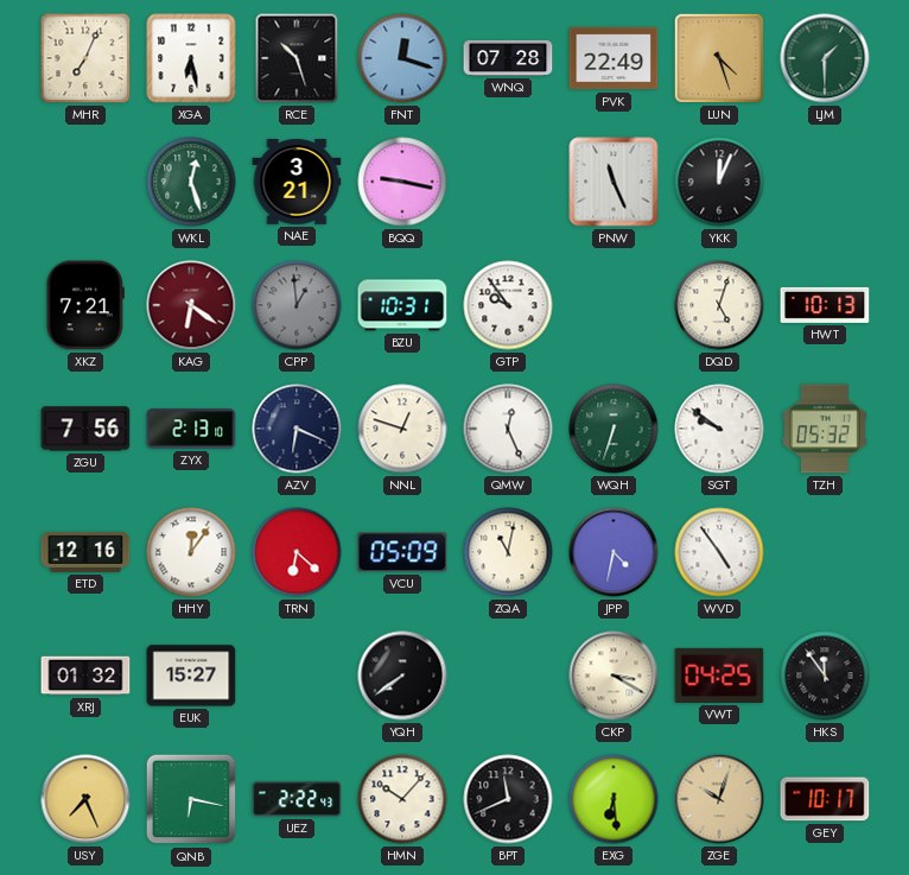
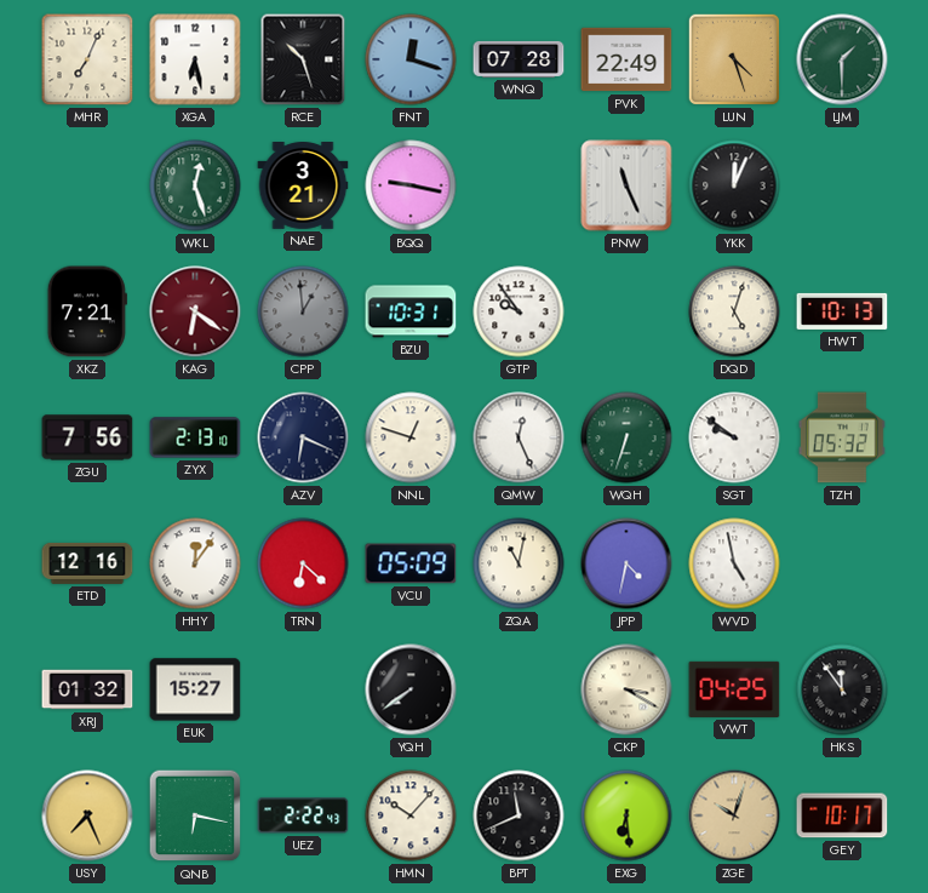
WVD: 4:54 -> 4:58
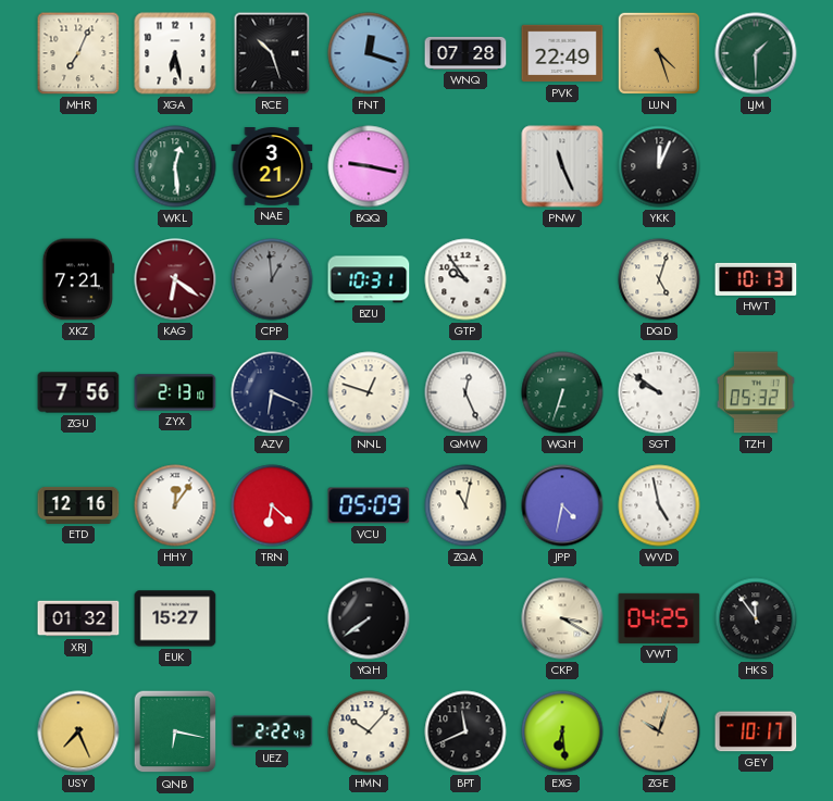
WKL: 12:27 -> 12:29
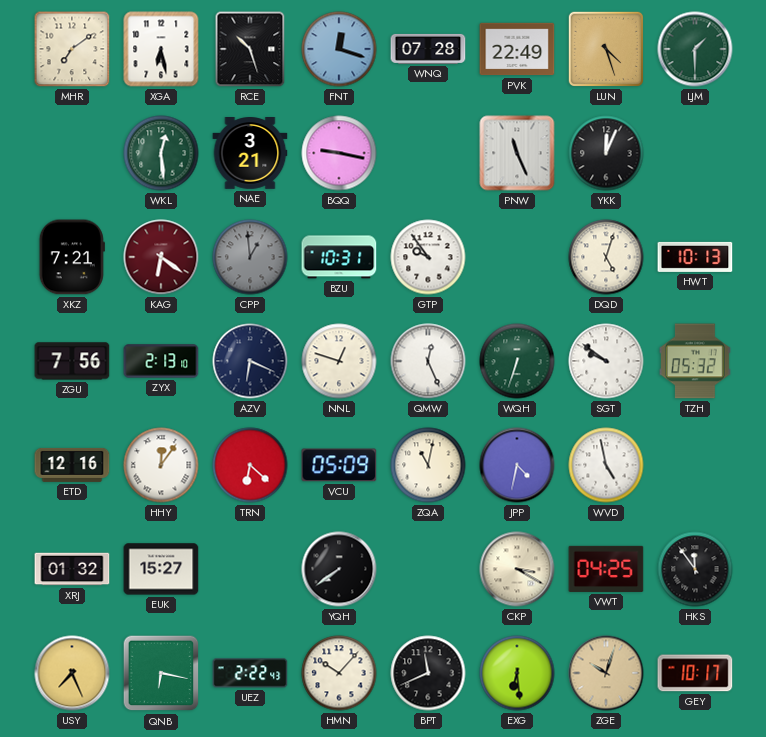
MHR: 7:04 -> 7:09
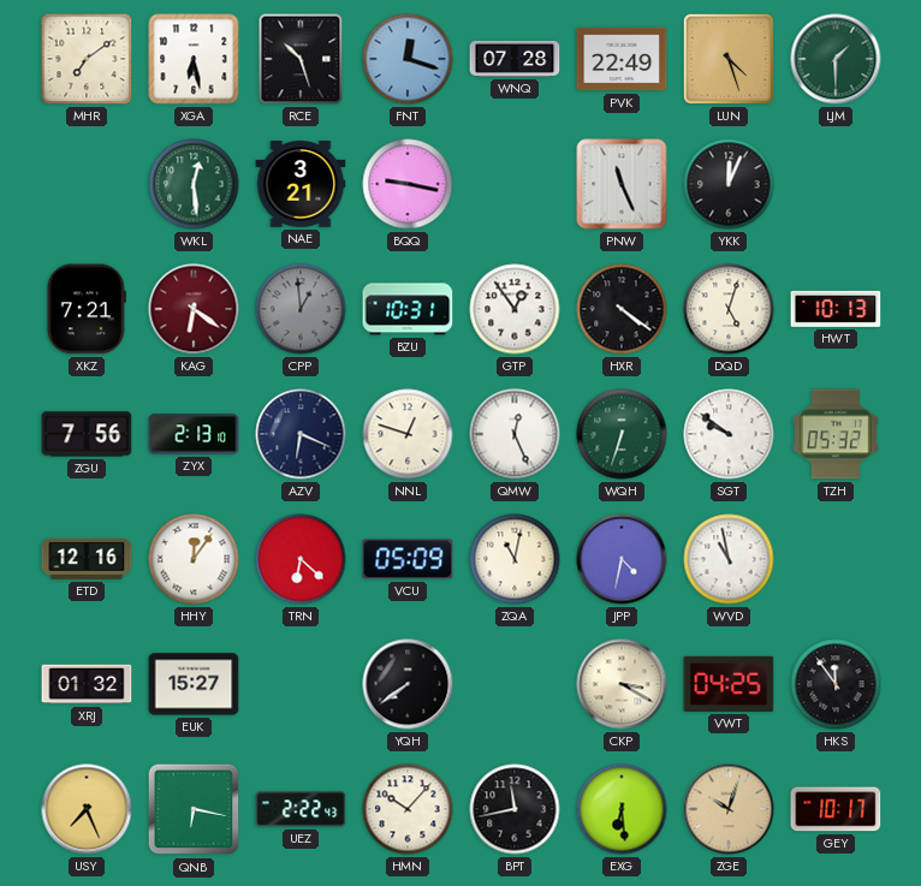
GTP: 9:54 -> 12:54
HXR: none -> 4:21
WVD: 4:58 -> 10:58
BPT: 11:41 -> 11:43
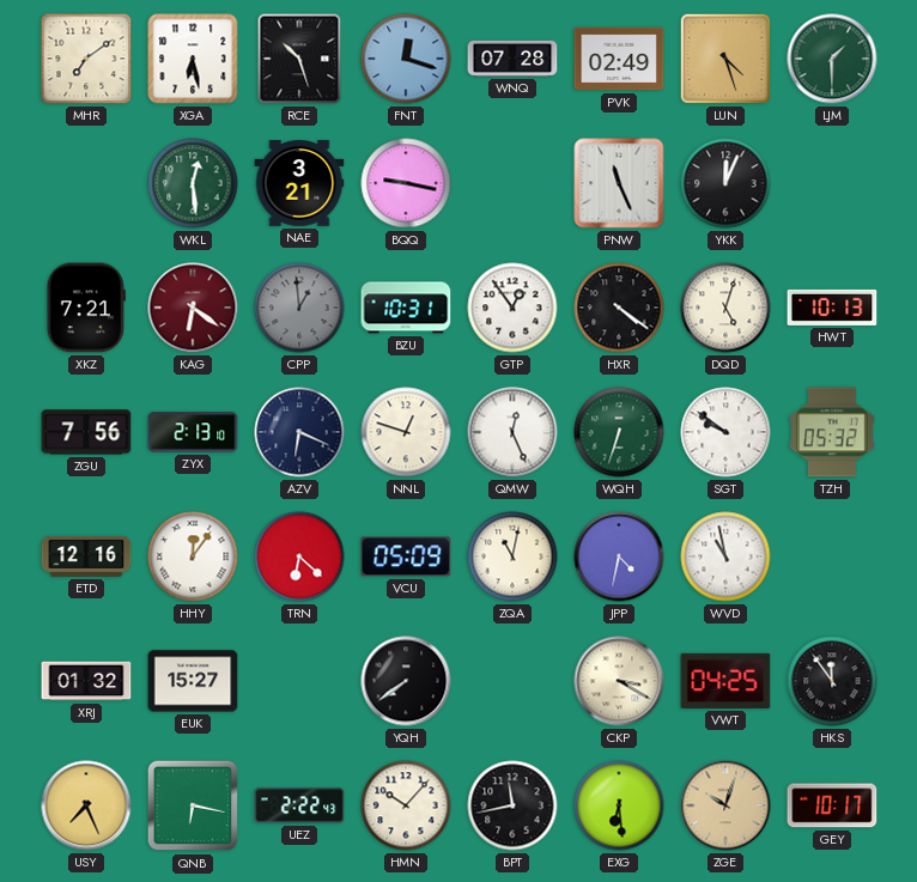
PVK: 22:49 -> 02:49
